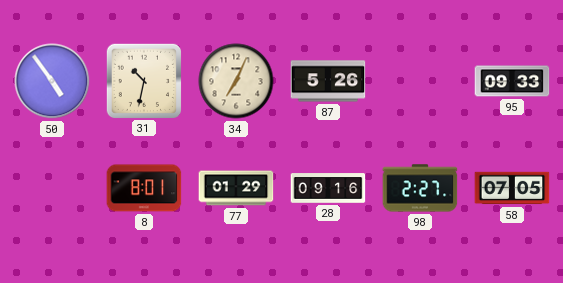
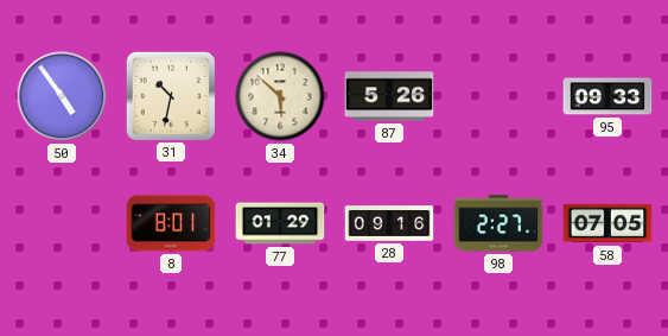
34: 7:04 -> 5:52
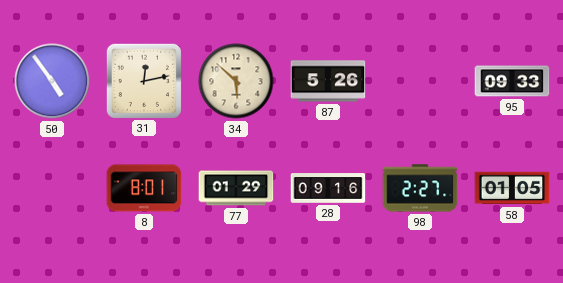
31: 10:32 -> 12:13
58: 07:05 -> 01:05
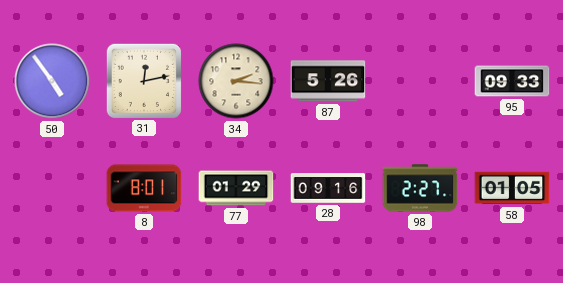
34: 5:52 -> 2:16
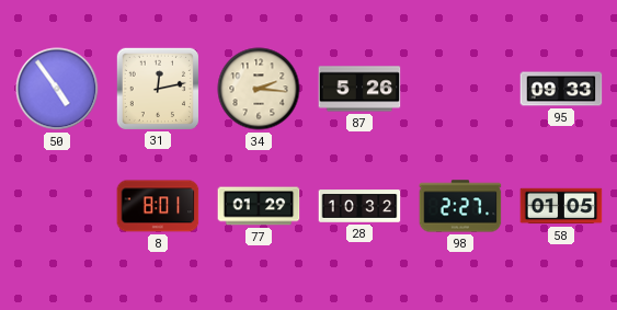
28: 09:16 -> 10:32
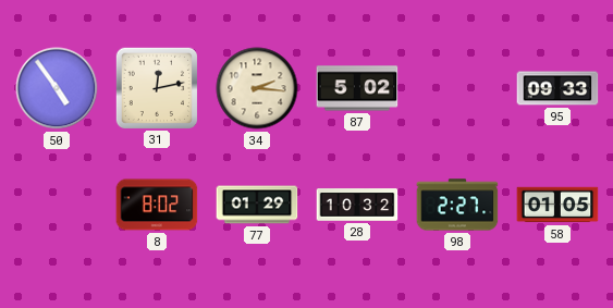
87: 5:26 -> 5:02
8: 8:01 -> 8:02
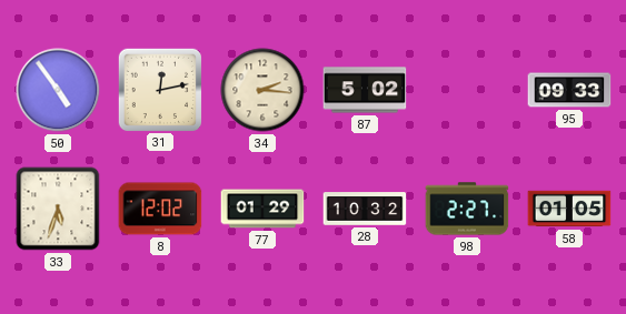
33: none -> 5:33
8: 8:02 -> 12:02
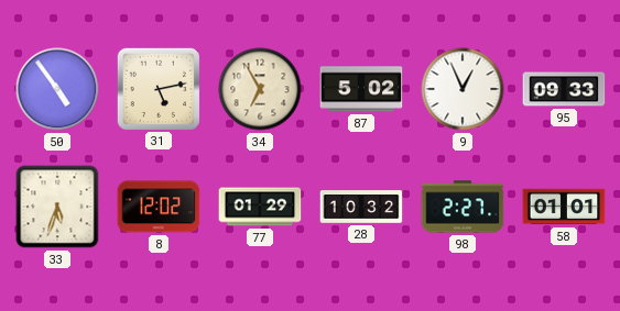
31: 12:13 -> 5:13
34: 2:16 -> 6:55
9: none -> 12:56
58: 01:05 -> 01:01
